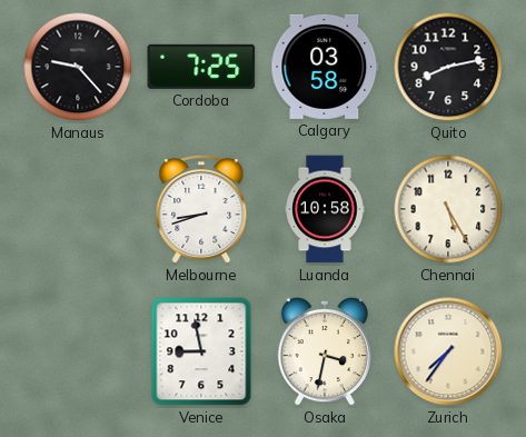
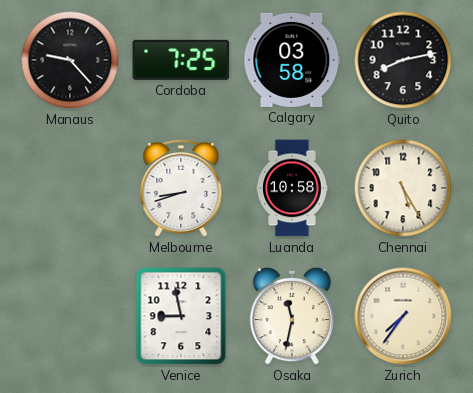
Osaka: 3:32 -> 11:32
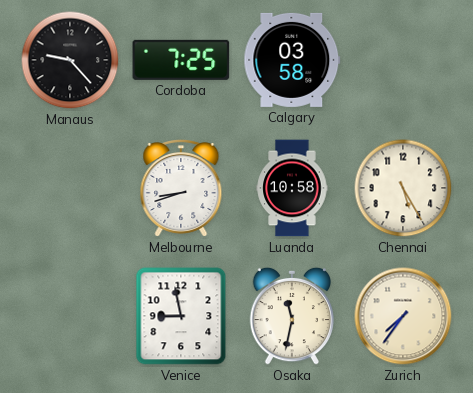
Quito: 8:13 -> none
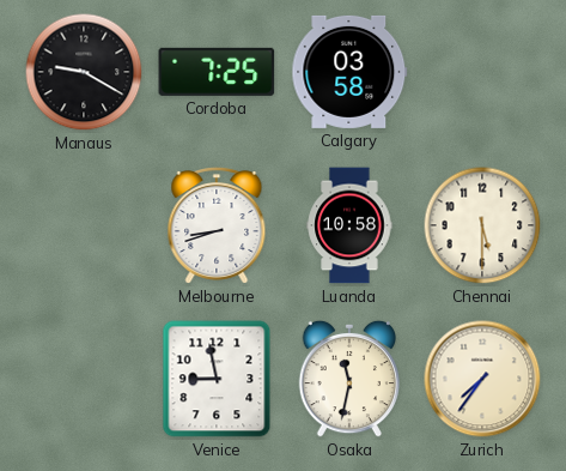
Manaus: 9:23 -> 9:20
Chennai: 5:25 -> 5:30
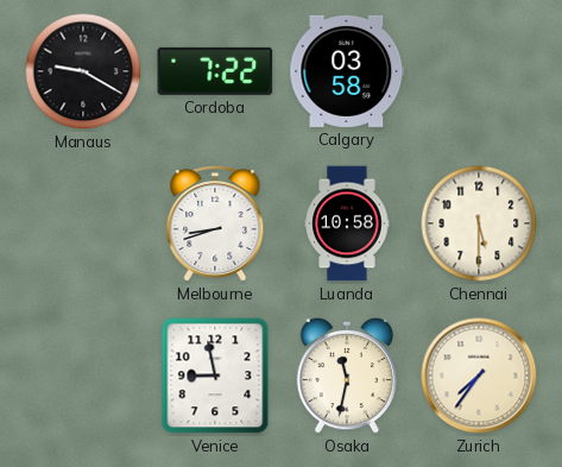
Cordoba: 7:25 -> 7:22
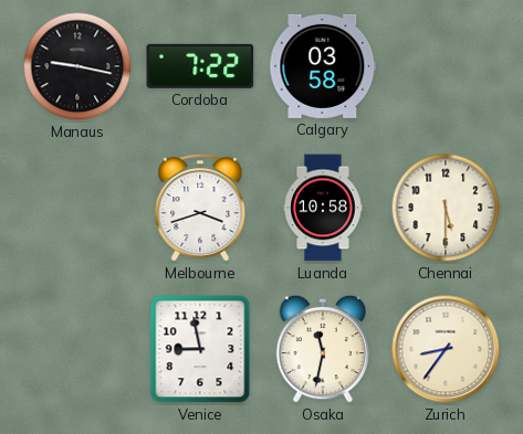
Manaus: 9:20 -> 9:17
Melbourne: 8:42 -> 3:42
Zurich: 7:36 -> 8:36
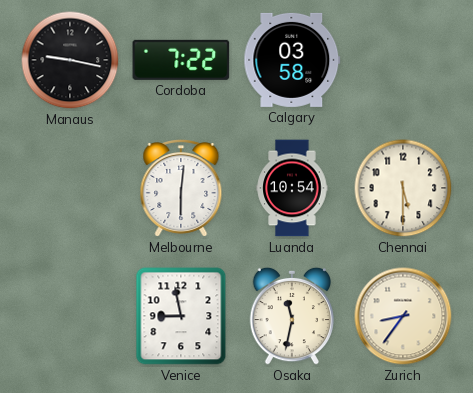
Melbourne: 3:42 -> 6:01
Luanda: 10:58 -> 10:54
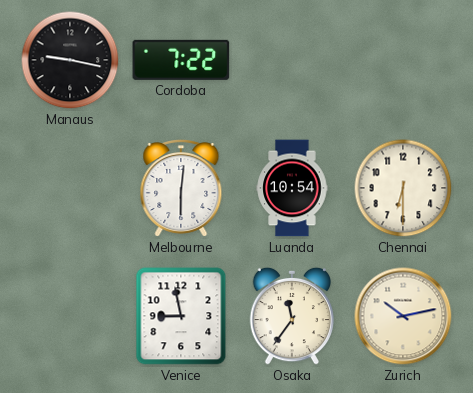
Calgary: 03:58 -> none
Chennai: 5:30 -> 6:30
Osaka: 11:32 -> 11:36
Zurich: 8:36 -> 10:13
